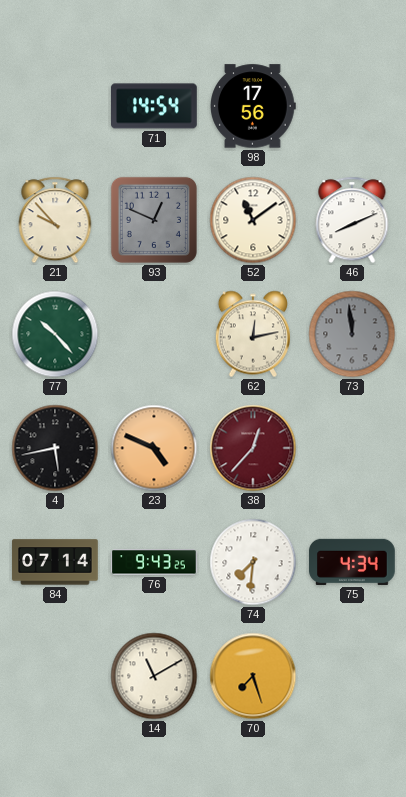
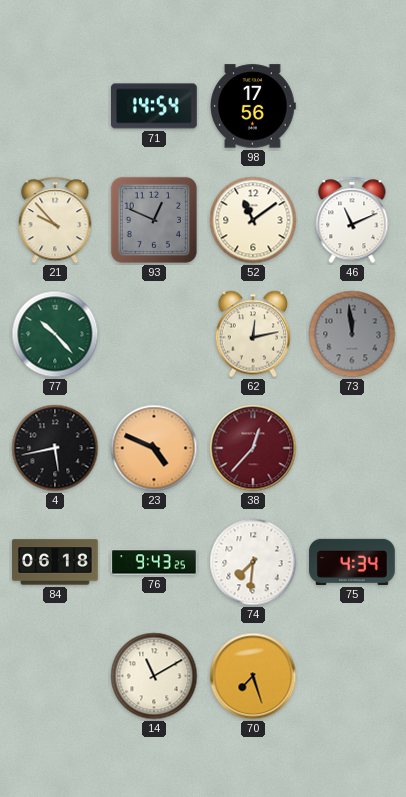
46: 8:11 -> 11:11
84: 07:14 -> 06:18
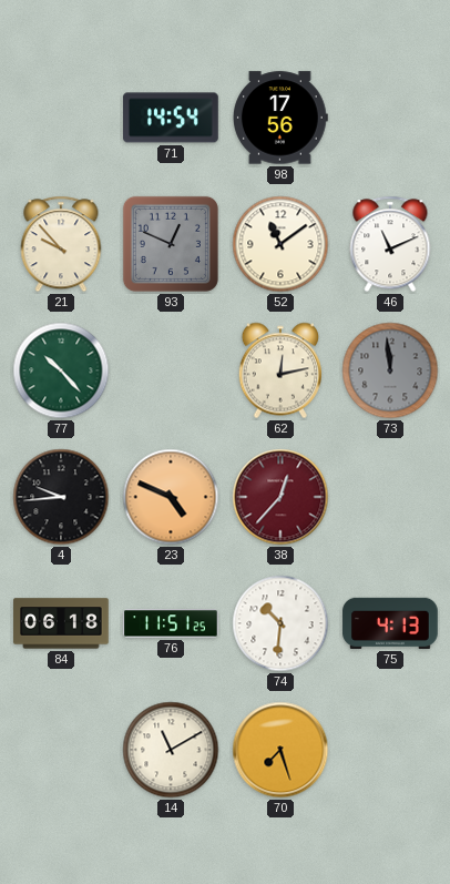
4: 5:43 -> 9:44
76: 9:43 -> 11:51
74: 7:31 -> 10:31
75: 4:34 -> 4:13
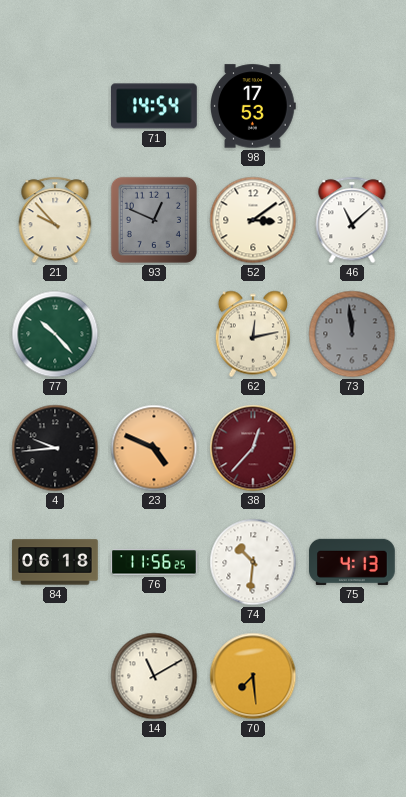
98: 17:56 -> 17:53
52: 11:09 -> 3:09
46: 11:11 -> 11:08
76: 11:51 -> 11:56
70: 7:27 -> 7:29
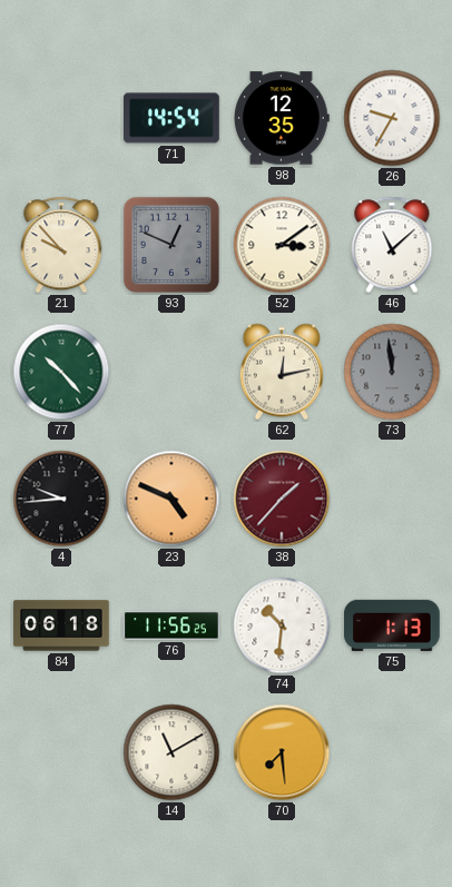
98: 17:53 -> 12:35
26: none -> 9:35
38: 12:37 -> 1:37
75: 4:13 -> 1:13
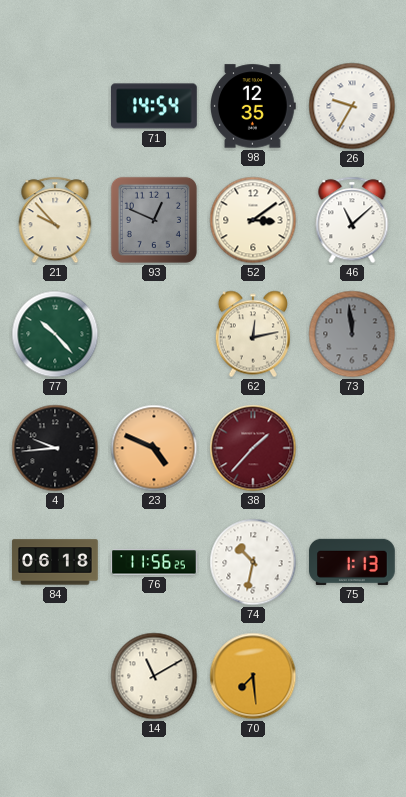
74: 10:31 -> 10:32
